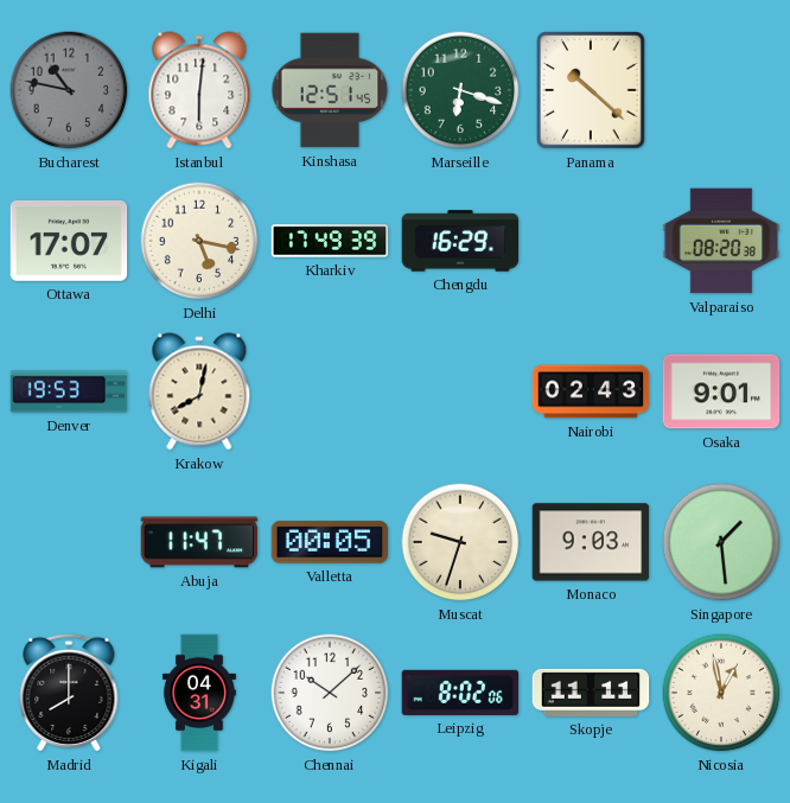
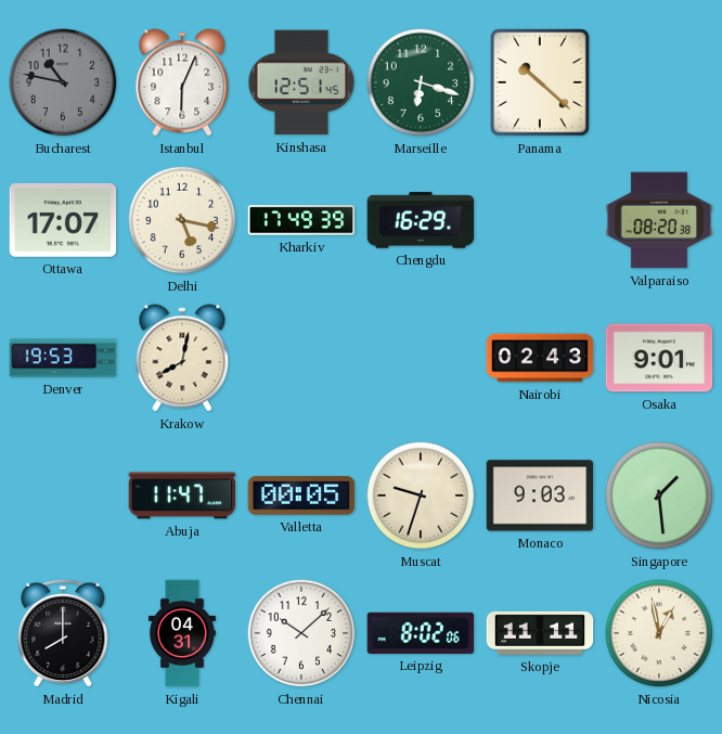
Istanbul: 6:01 -> 6:04
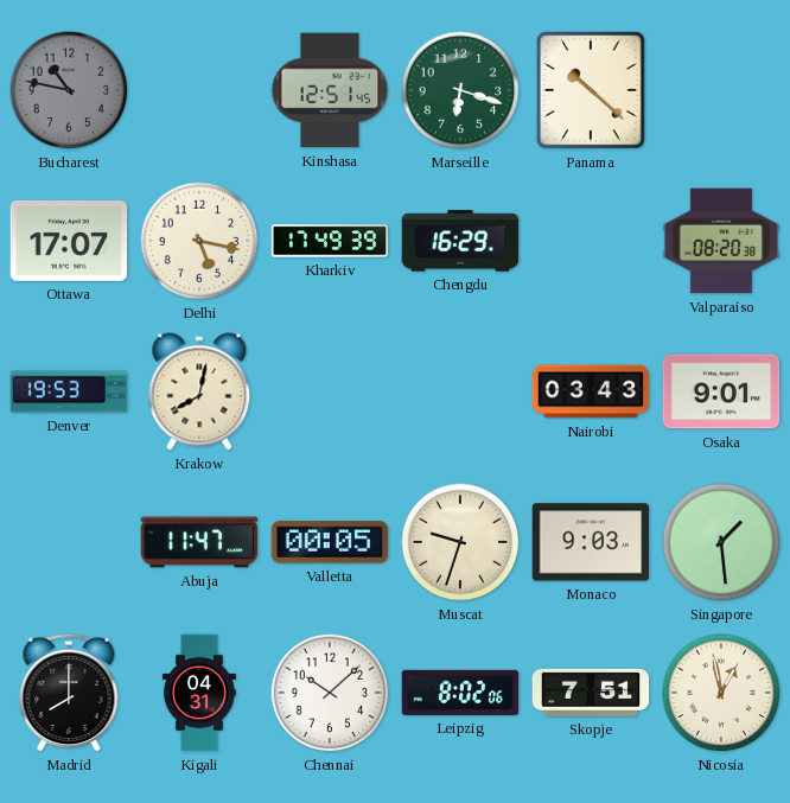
Istanbul: 6:04 -> none
Nairobi: 02:43 -> 03:43
Skopje: 11:11 -> 7:51
